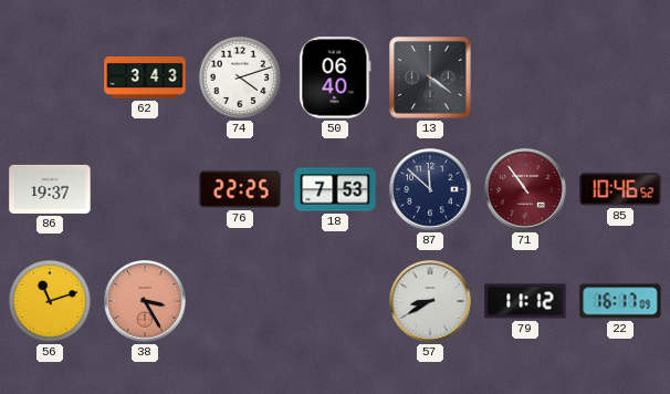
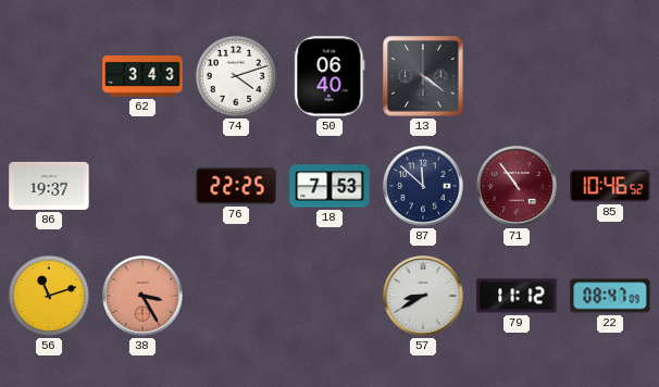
22: 16:17 -> 08:47
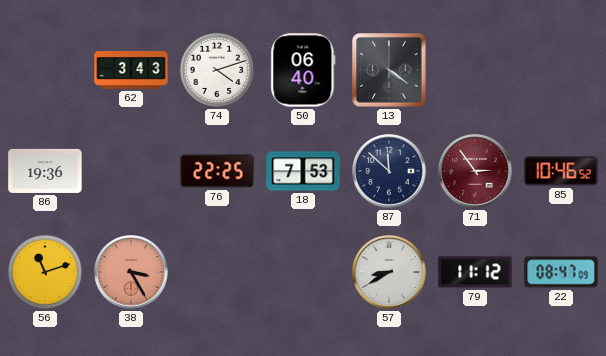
86: 19:37 -> 19:36
71: 10:54 -> 2:54
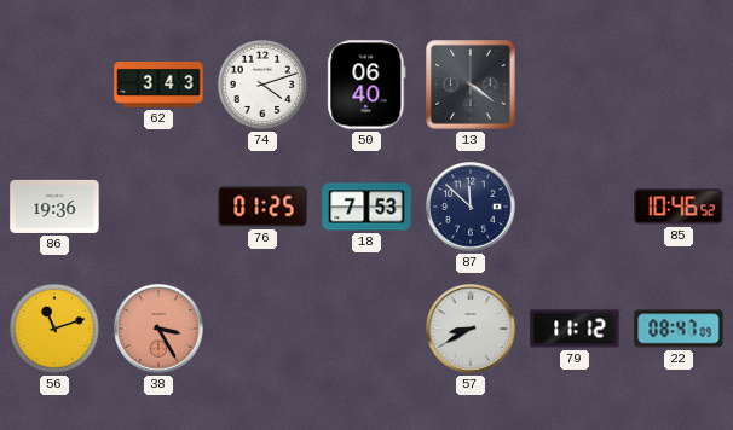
76: 22:25 -> 01:25
71: 2:54 -> none
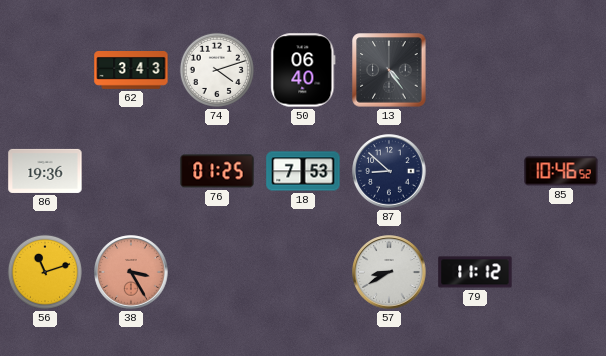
13: 4:21 -> 4:24
87: 11:52 -> 8:52
22: 08:47 -> none
